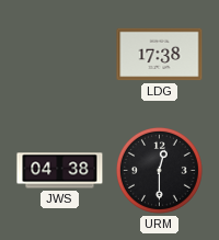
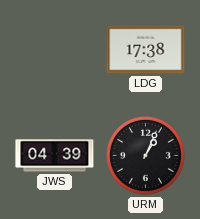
JWS: 04:38 -> 04:39
URM: 12:30 -> 1:04
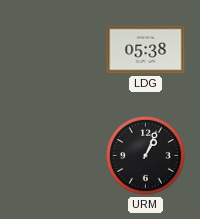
LDG: 17:38 -> 05:38
JWS: 04:39 -> none
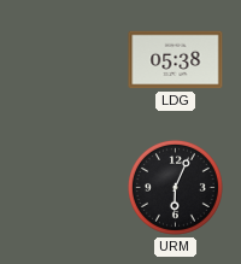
URM: 1:04 -> 6:04
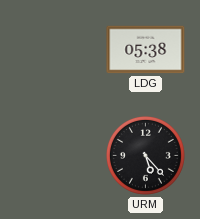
URM: 6:04 -> 5:23
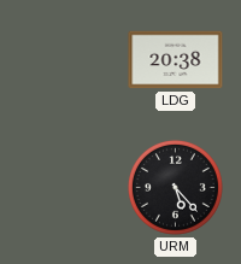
LDG: 05:38 -> 20:38
